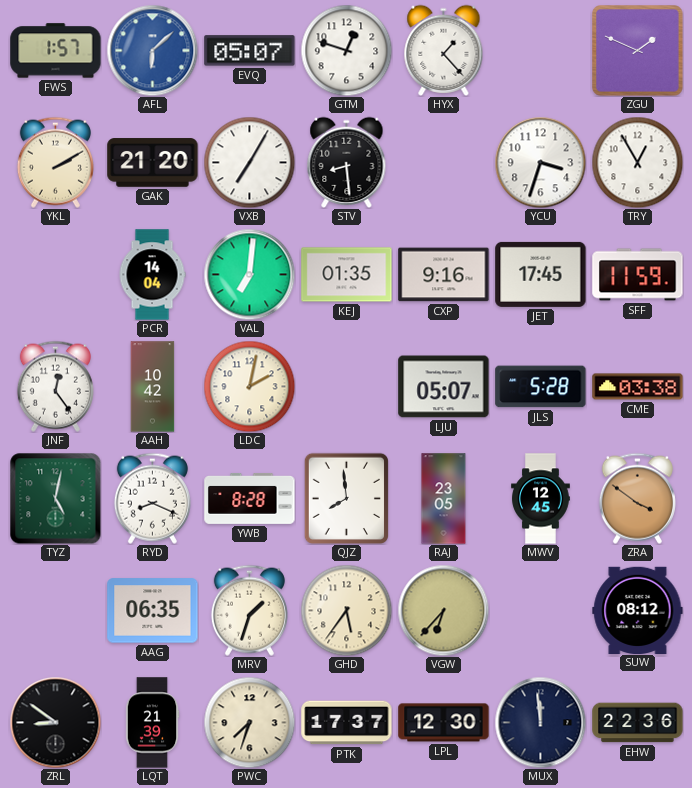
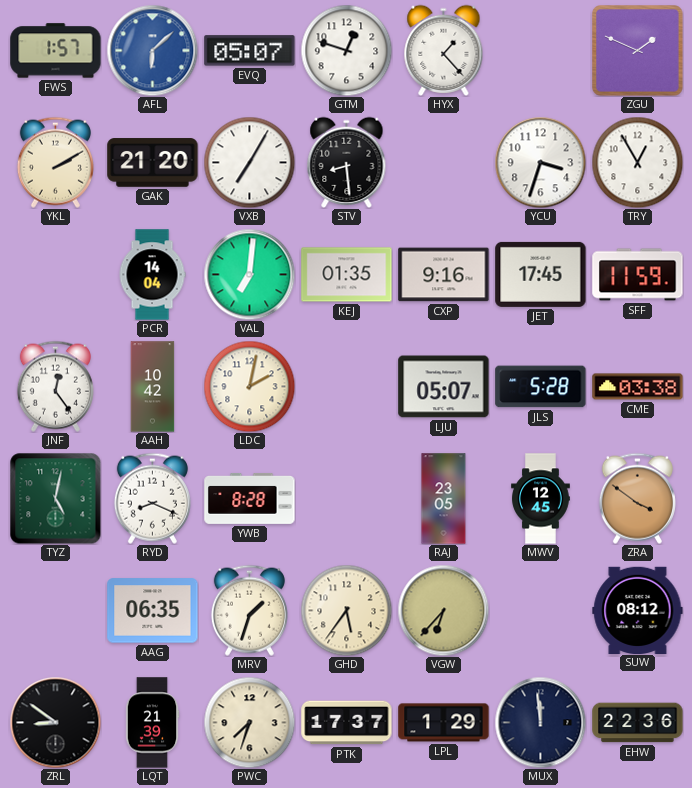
QJZ: 7:59 -> none
LPL: 12:30 -> 1:29
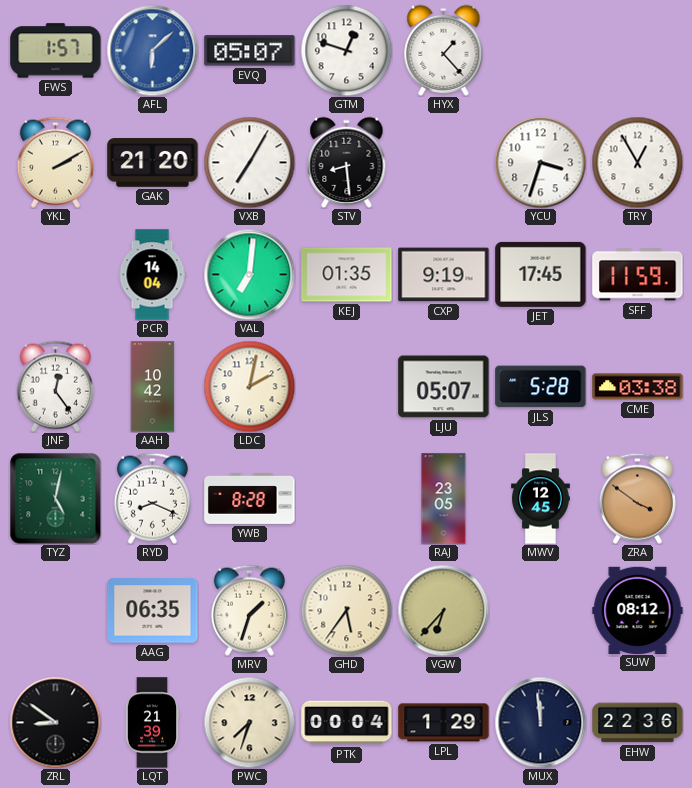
ZGU: 1:49 -> none
CXP: 9:16 -> 9:19
PTK: 17:37 -> 00:04
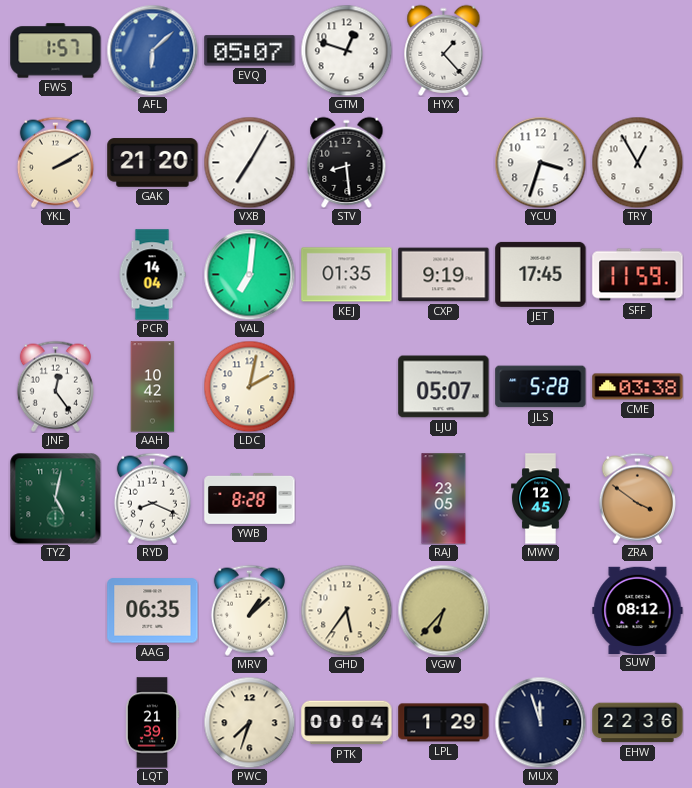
MRV: 1:33 -> 1:08
ZRL: 8:51 -> none
MUX: 11:59 -> 11:57
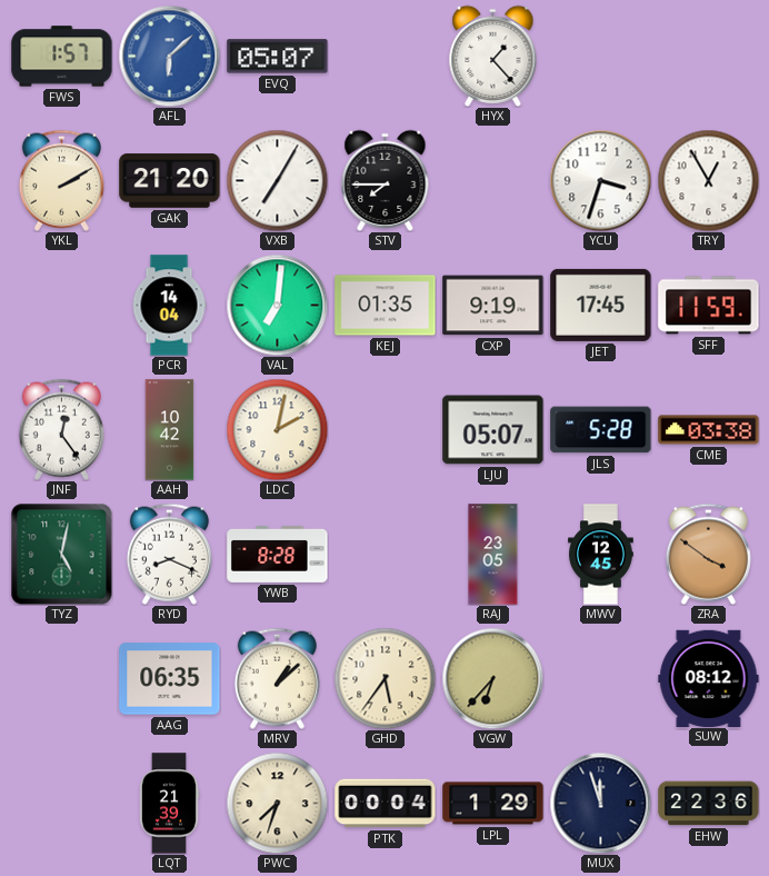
GTM: 12:48 -> none
STV: 8:29 -> 7:45
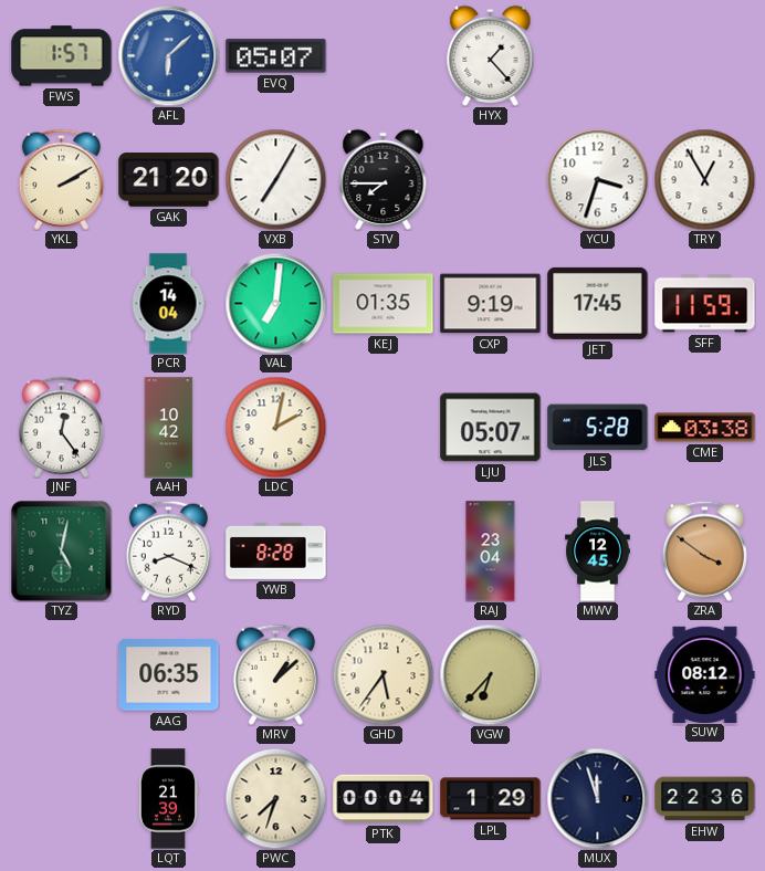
RAJ: 23:05 -> 23:04
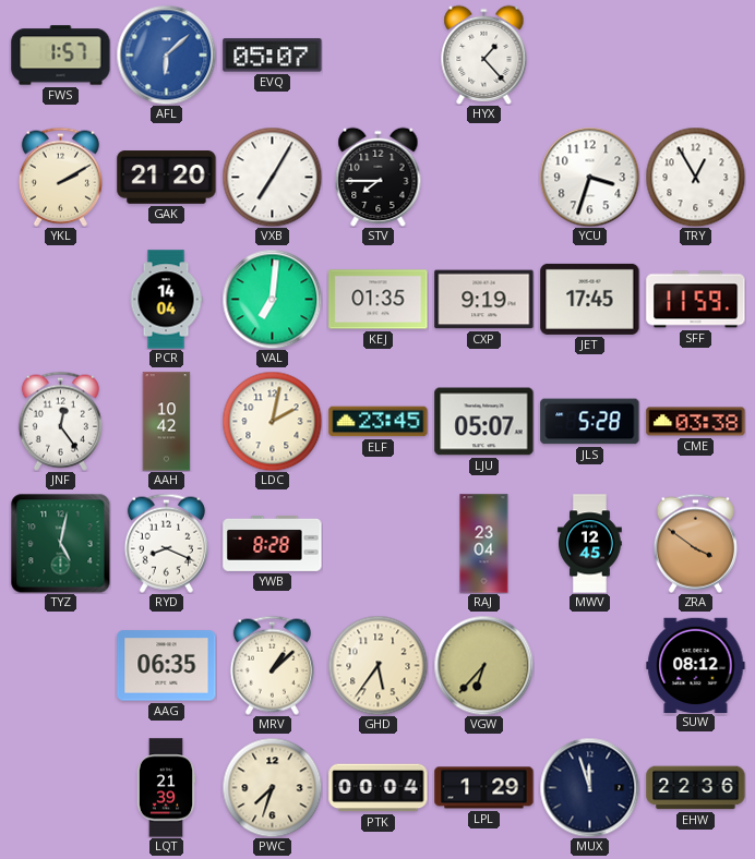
ELF: none -> 23:45
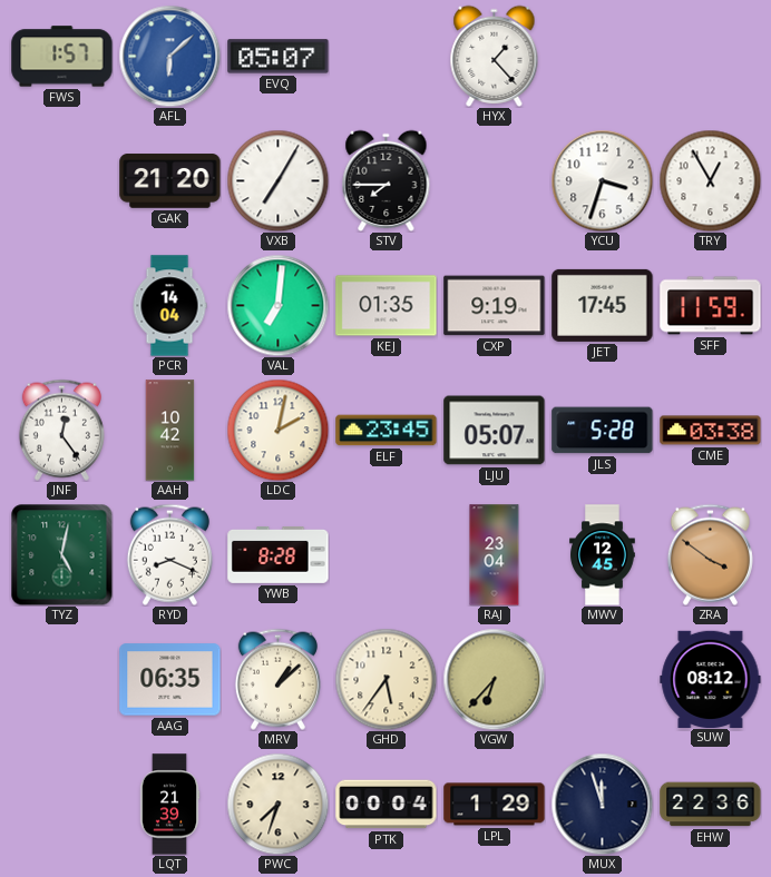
YKL: 2:10 -> none
